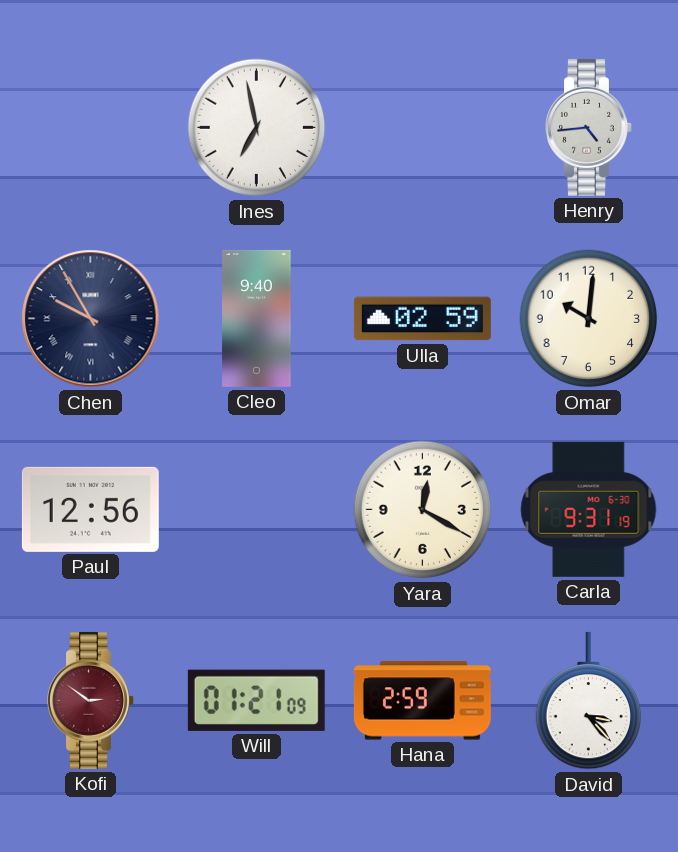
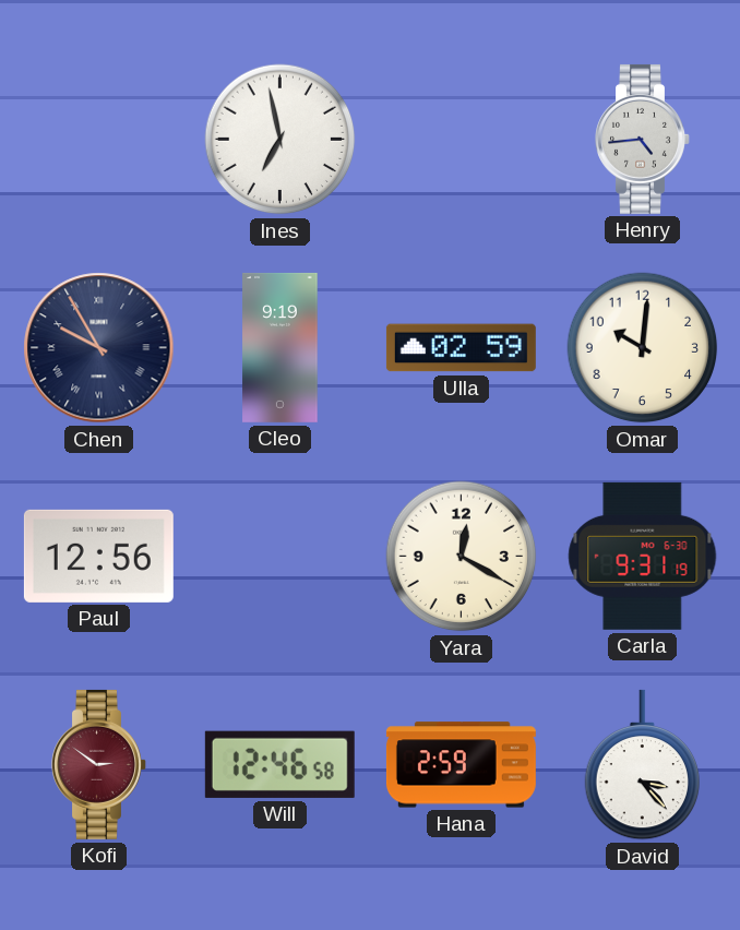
Cleo: 9:40 -> 9:19
Will: 01:21 -> 12:46
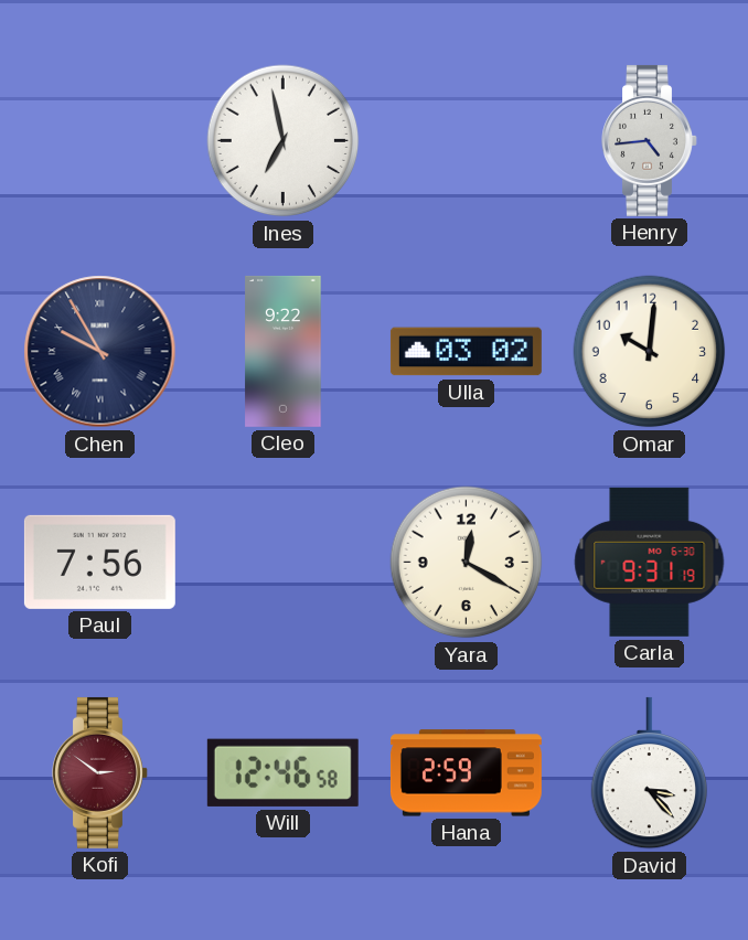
Cleo: 9:19 -> 9:22
Ulla: 02:59 -> 03:02
Paul: 12:56 -> 7:56
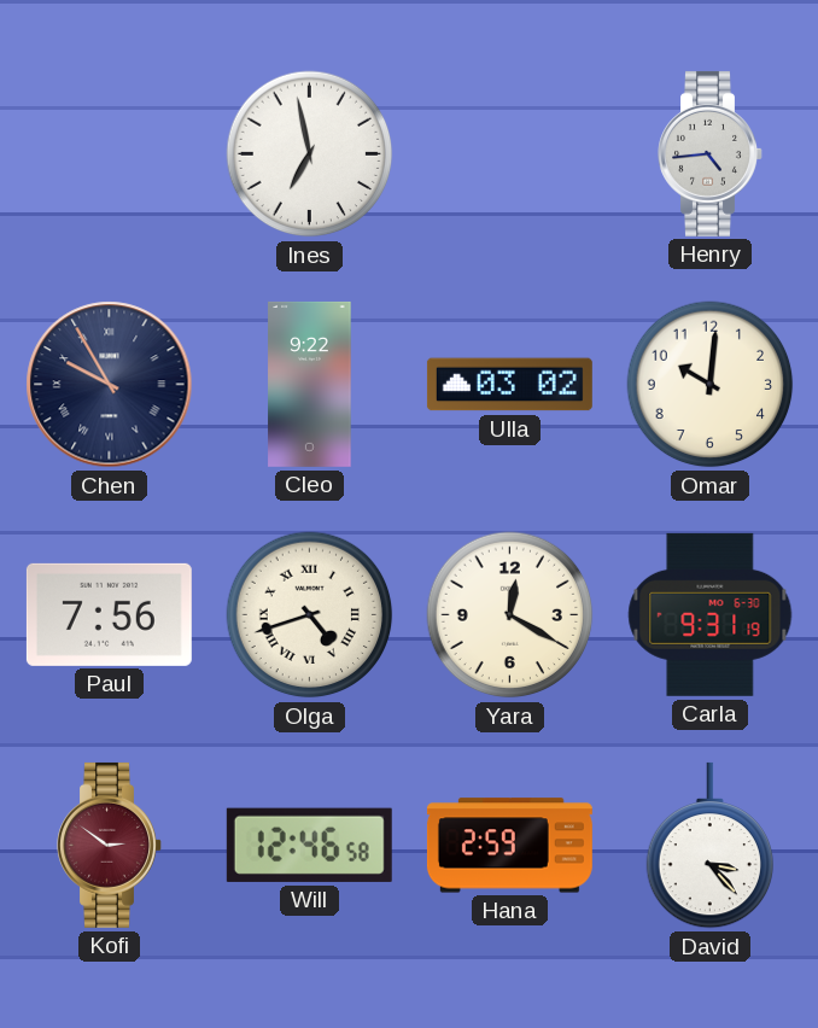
Olga: none -> 4:42
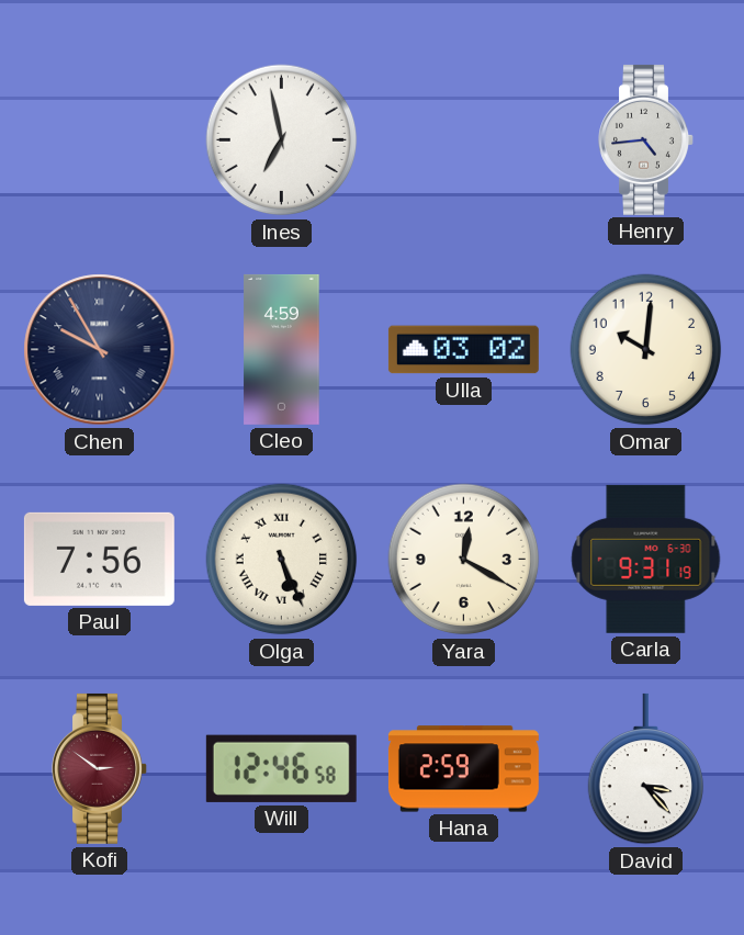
Cleo: 9:22 -> 4:59
Olga: 4:42 -> 5:26
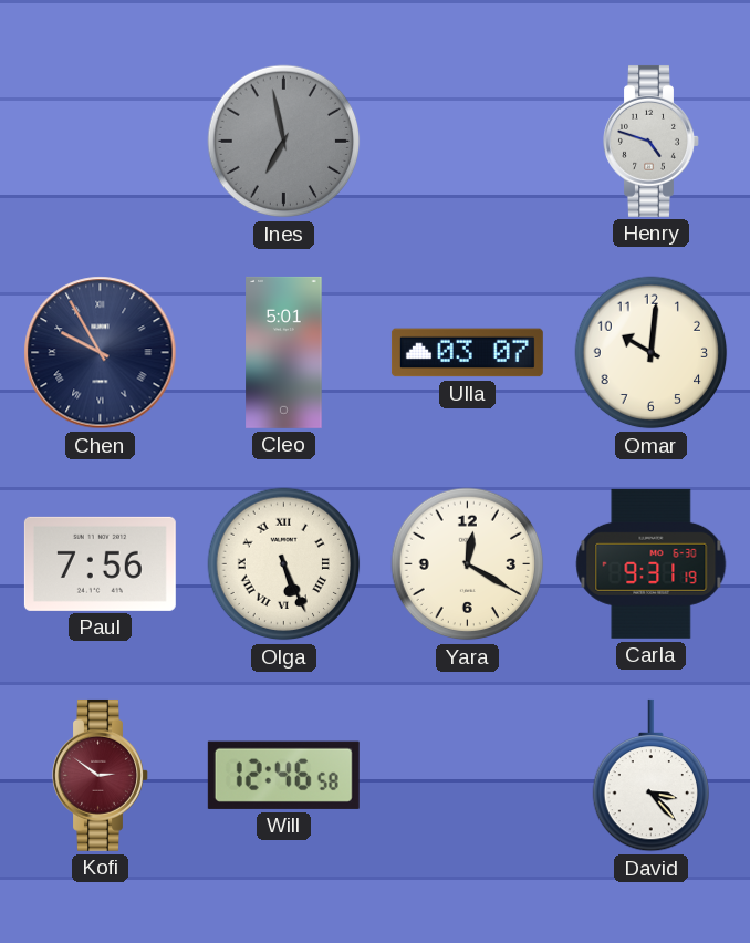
Ines dial: white -> grey
Henry: 4:44 -> 4:48
Cleo: 4:59 -> 5:01
Ulla: 03:02 -> 03:07
Hana: 2:59 -> none
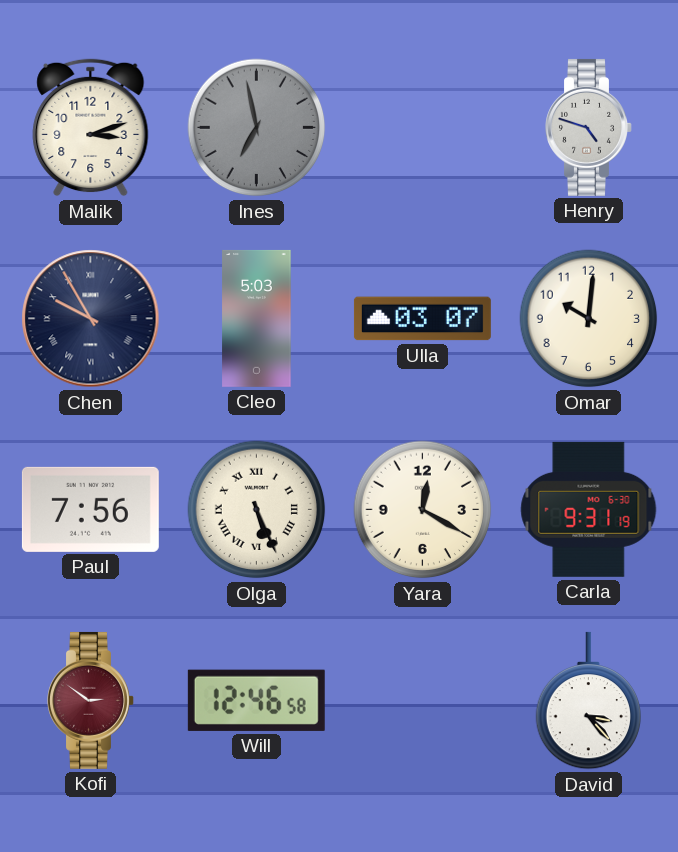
Malik: none -> 3:12
Cleo: 5:01 -> 5:03
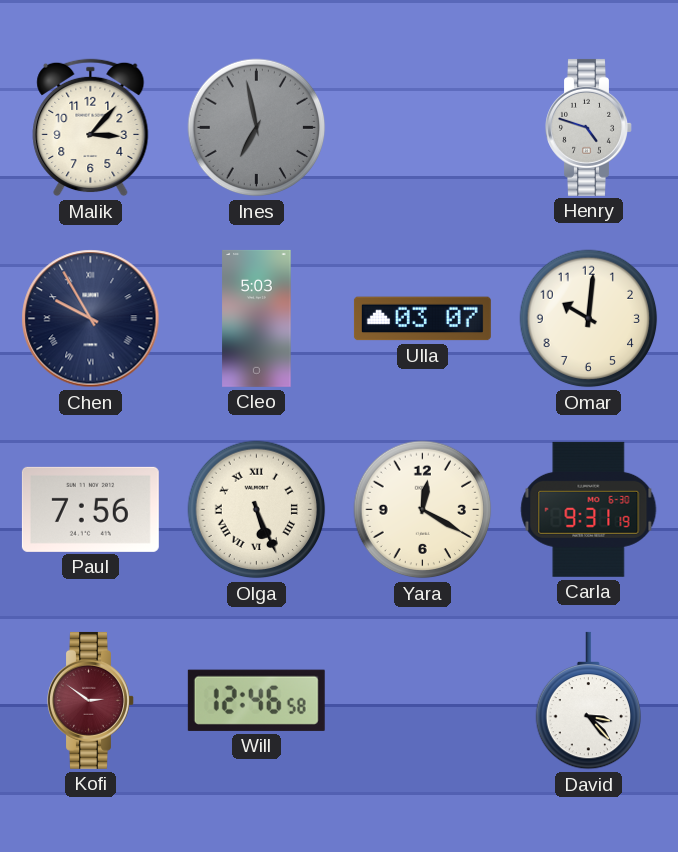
Malik: 3:12 -> 3:07
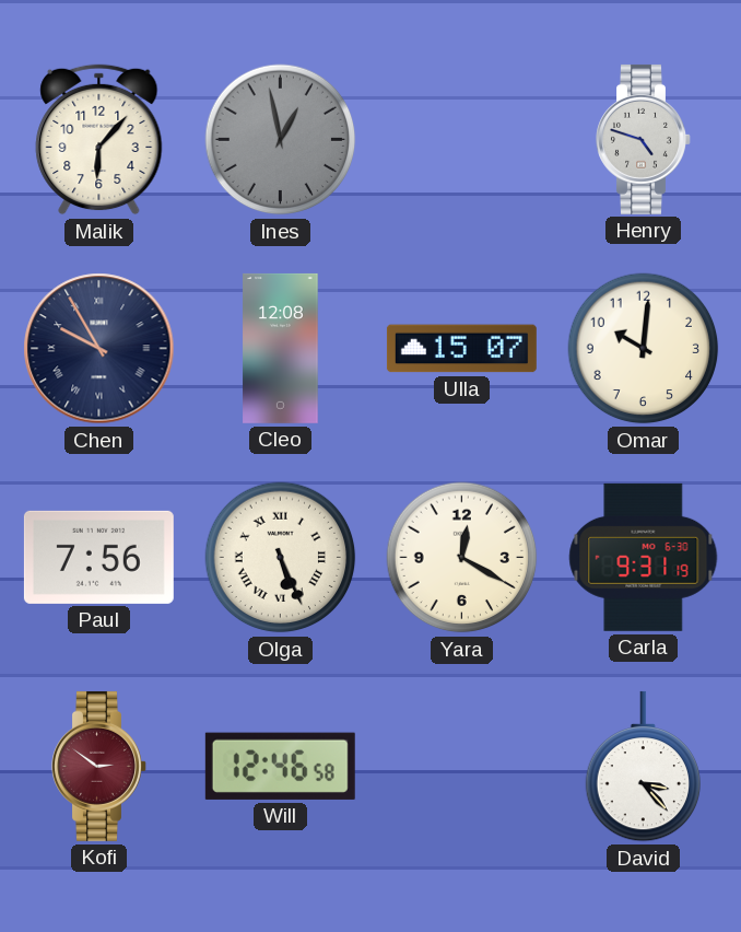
Malik: 3:07 -> 6:07
Ines: 6:58 -> 12:58
Cleo: 5:03 -> 12:08
Ulla: 03:07 -> 15:07
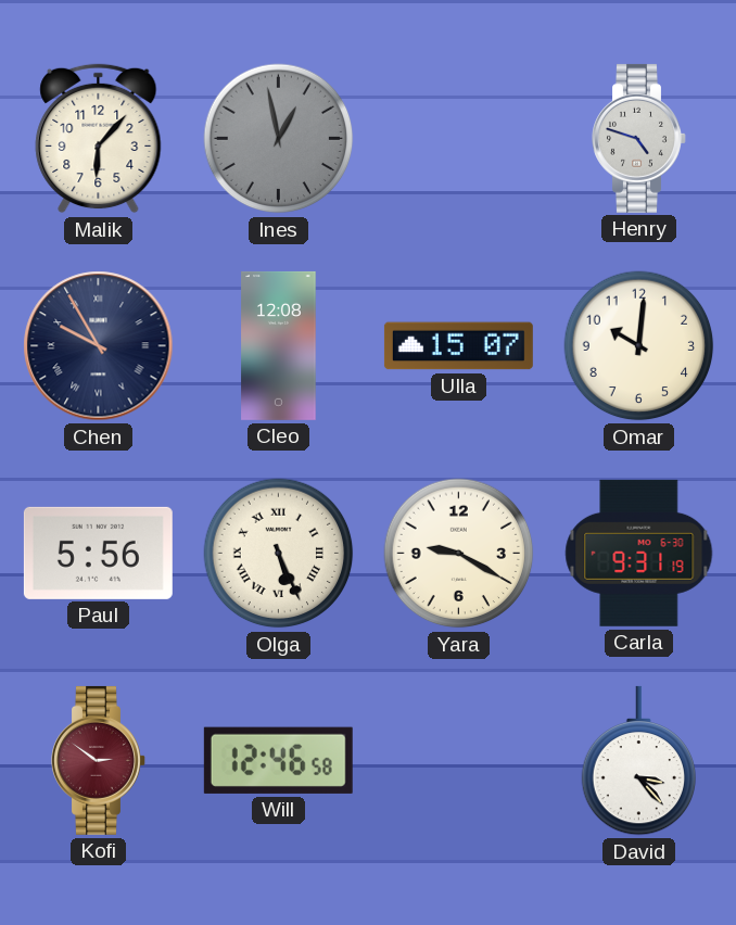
Paul: 7:56 -> 5:56
Yara: 12:20 -> 9:20
